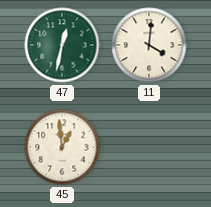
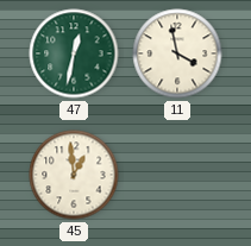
11: 4:01 -> 3:58
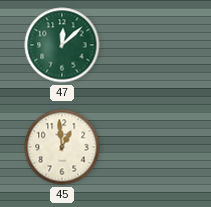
47: 12:32 -> 12:08
11: 3:58 -> none
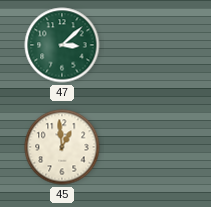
47: 12:08 -> 3:08
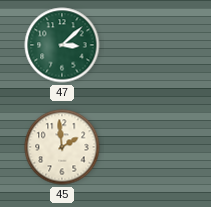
45: 12:59 -> 1:59
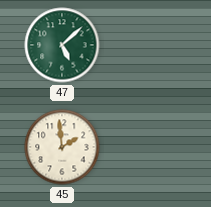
47: 3:08 -> 5:08
